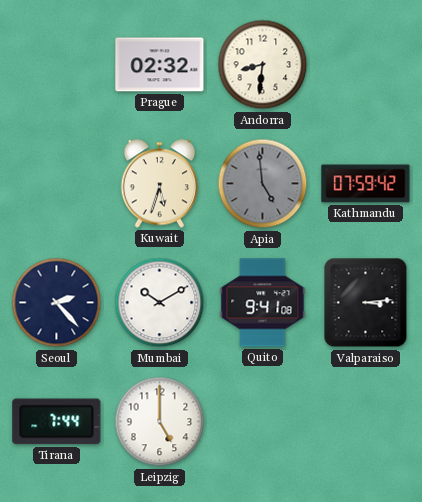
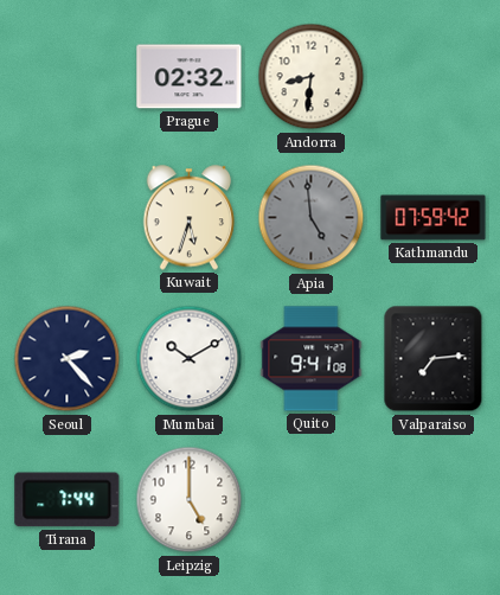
Valparaiso: 3:14 -> 7:14
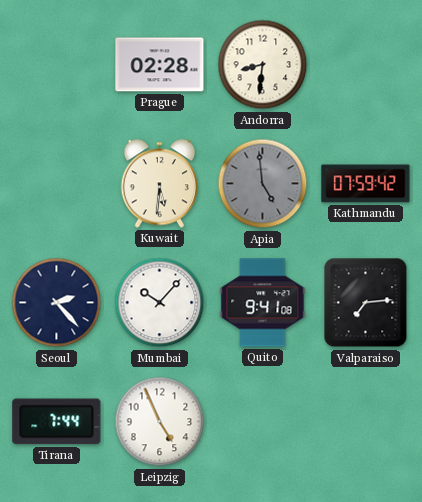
Prague: 02:32 -> 02:28
Kuwait: 5:33 -> 5:31
Mumbai: 10:10 -> 10:07
Leipzig: 5:00 -> 4:56
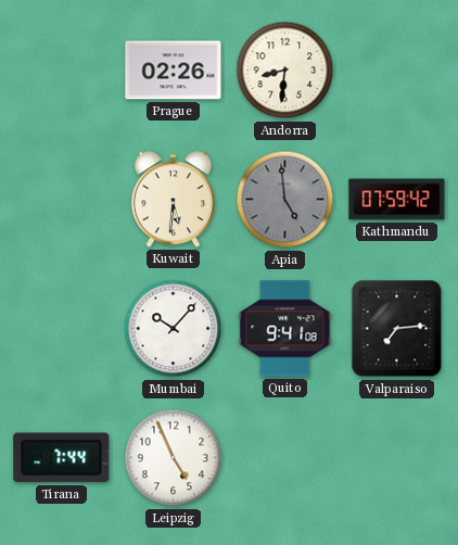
Prague: 02:28 -> 02:26
Seoul: 2:23 -> none
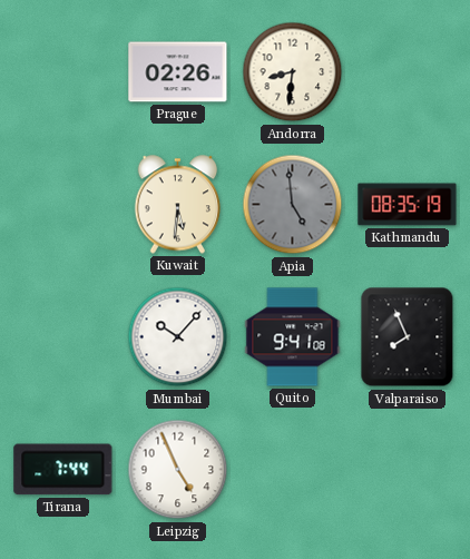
Kathmandu: 07:59 -> 08:35
Valparaiso: 7:14 -> 7:56
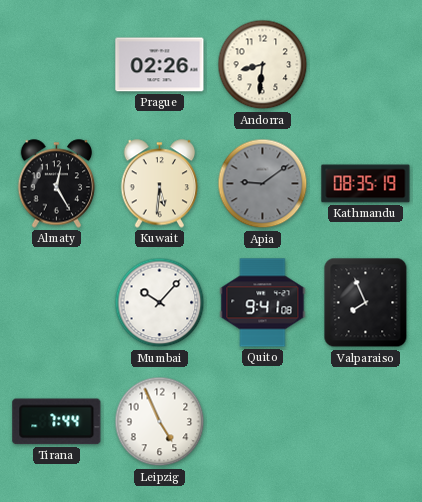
Almaty: none -> 12:25
Apia: 4:59 -> 9:09
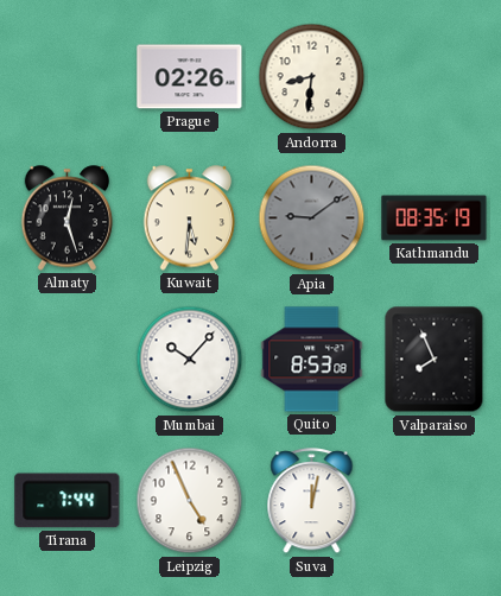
Almaty: 12:25 -> 12:27
Quito: 9:41 -> 8:53
Suva: none -> 12:02
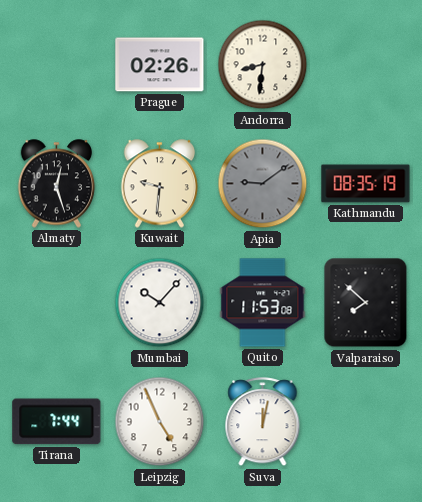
Kuwait: 5:31 -> 9:31
Quito: 8:53 -> 11:53
Valparaiso: 7:56 -> 7:52
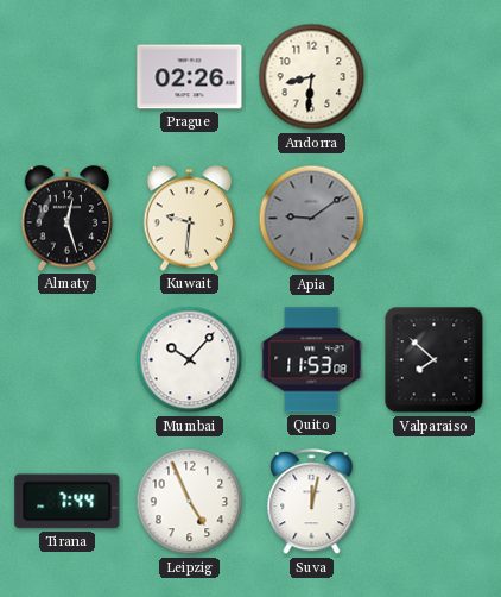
Kathmandu: 08:35 -> none
